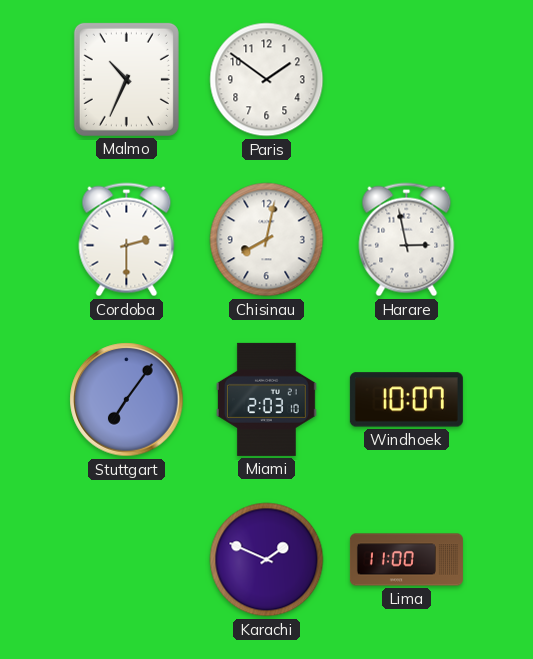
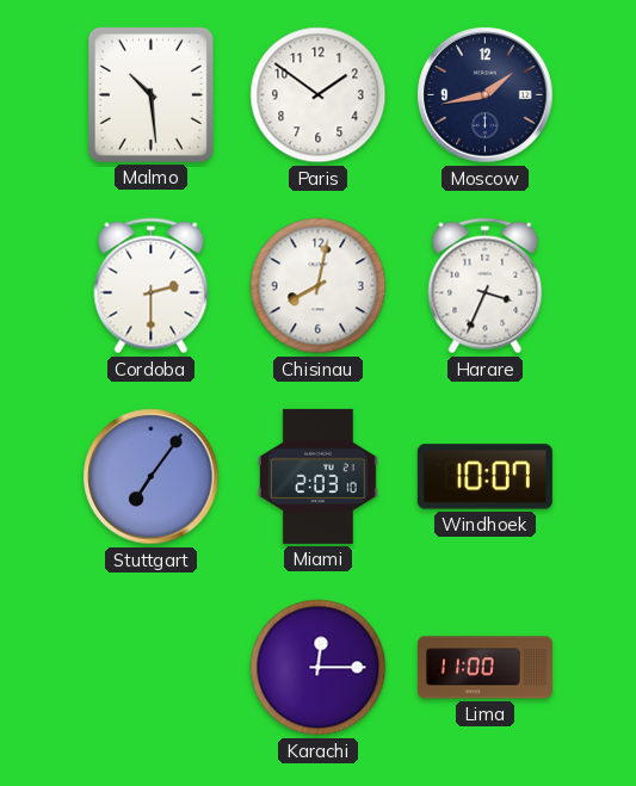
Malmo: 10:34 -> 10:29
Moscow: none -> 1:43
Harare: 2:58 -> 3:34
Karachi: 1:49 -> 12:15
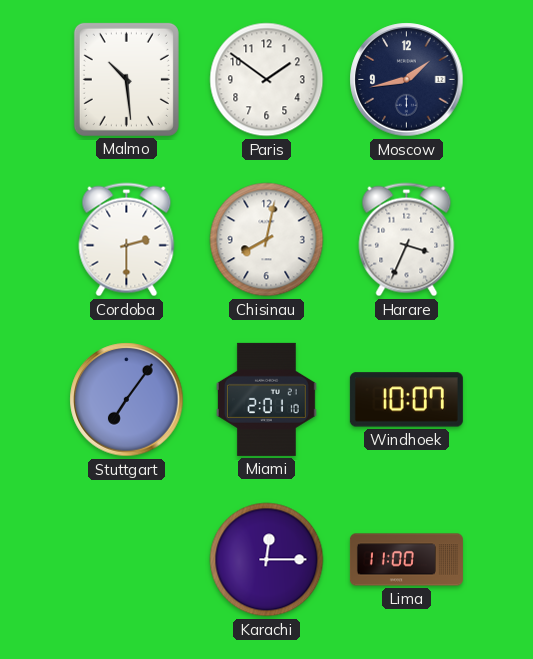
Miami: 2:03 -> 2:01
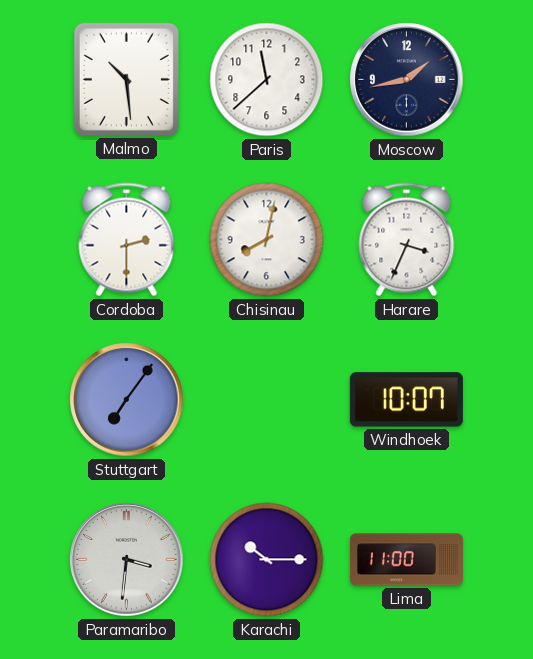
Paris: 1:51 -> 11:38
Miami: 2:01 -> none
Paramaribo: none -> 3:31
Karachi: 12:15 -> 10:15
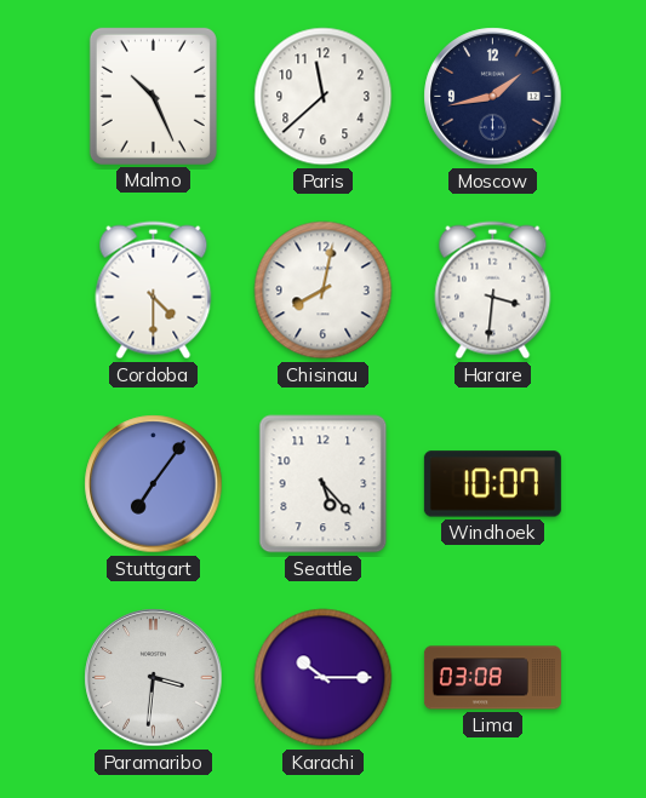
Malmo: 10:29 -> 10:26
Cordoba: 2:30 -> 4:30
Harare: 3:34 -> 3:31
Seattle: none -> 5:23
Lima: 11:00 -> 03:08
